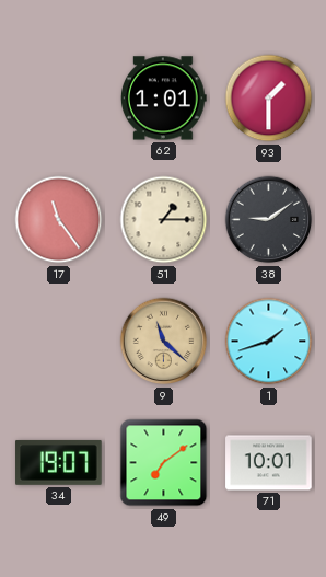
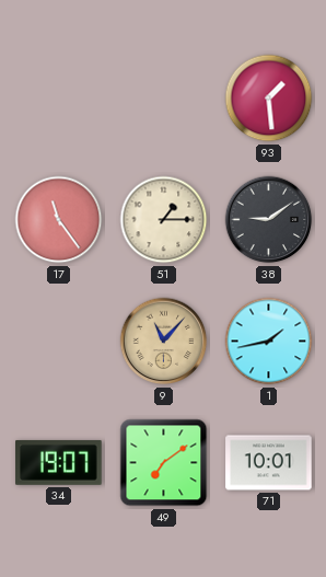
62: 1:01 -> none
93: 1:30 -> 1:29
9: 11:22 -> 11:07
1: 1:42 -> 1:43
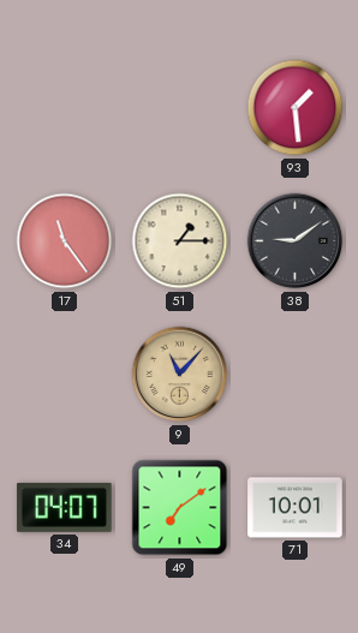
1: 1:43 -> none
34: 19:07 -> 04:07
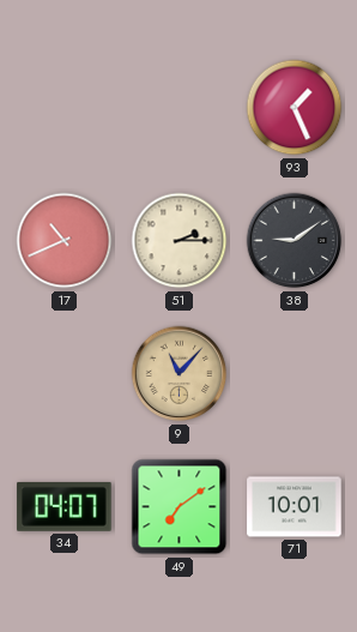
93: 1:29 -> 1:26
17: 11:24 -> 10:41
51: 1:15 -> 2:15
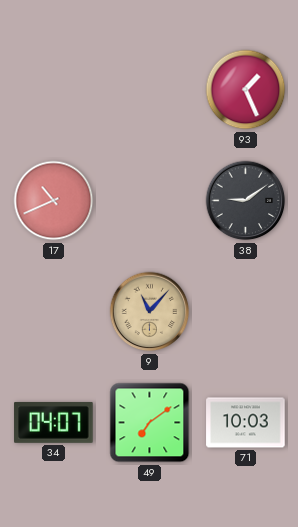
51: 2:15 -> none
71: 10:01 -> 10:03
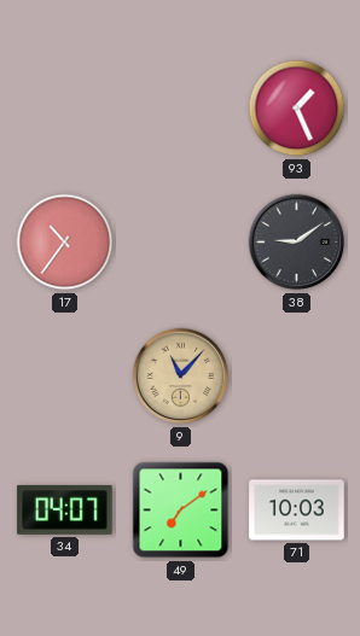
17: 10:41 -> 10:36
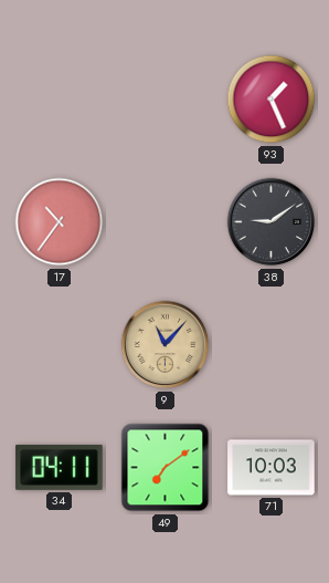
34: 04:07 -> 04:11
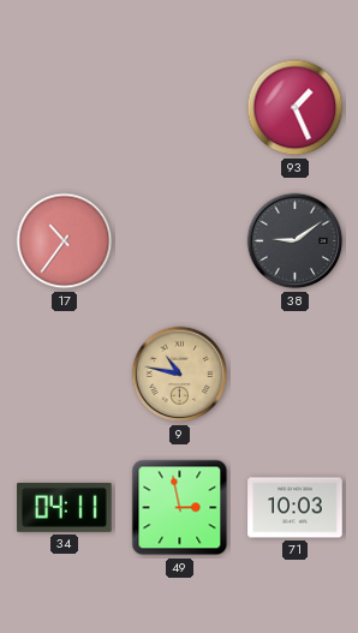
9: 11:07 -> 10:47
49: 7:09 -> 2:58
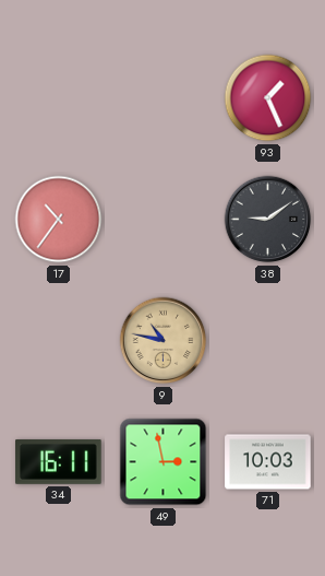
34: 04:11 -> 16:11
